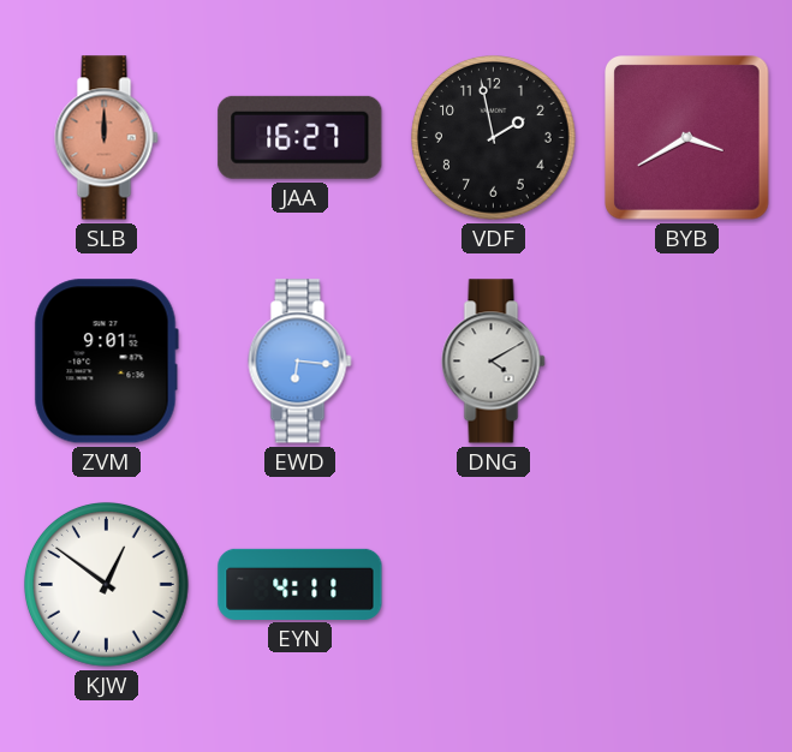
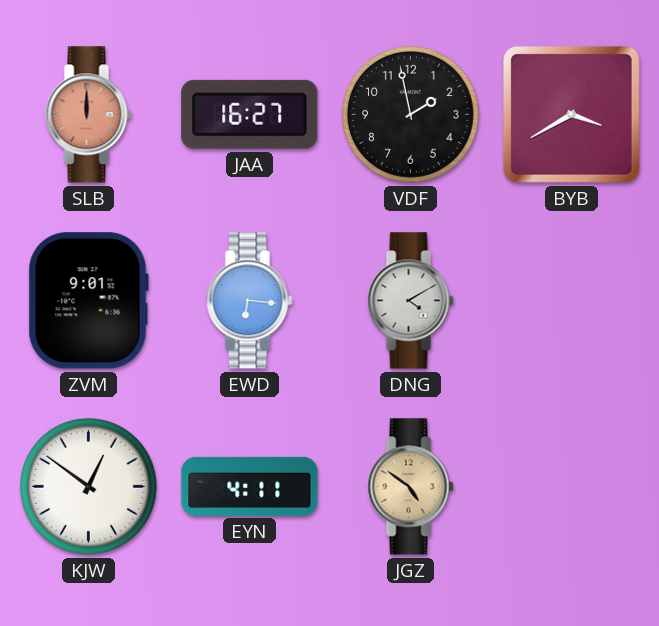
JGZ: none -> 4:51
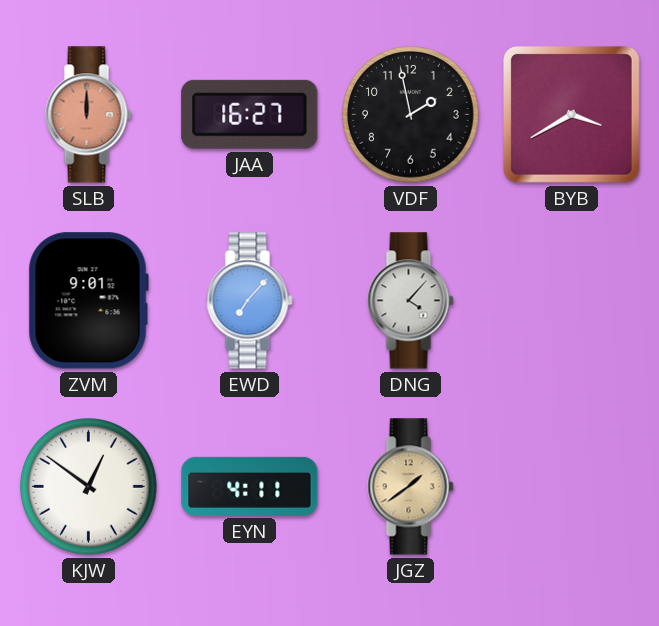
EWD: 6:16 -> 7:07
DNG: 4:10 -> 4:07
JGZ: 4:51 -> 1:39
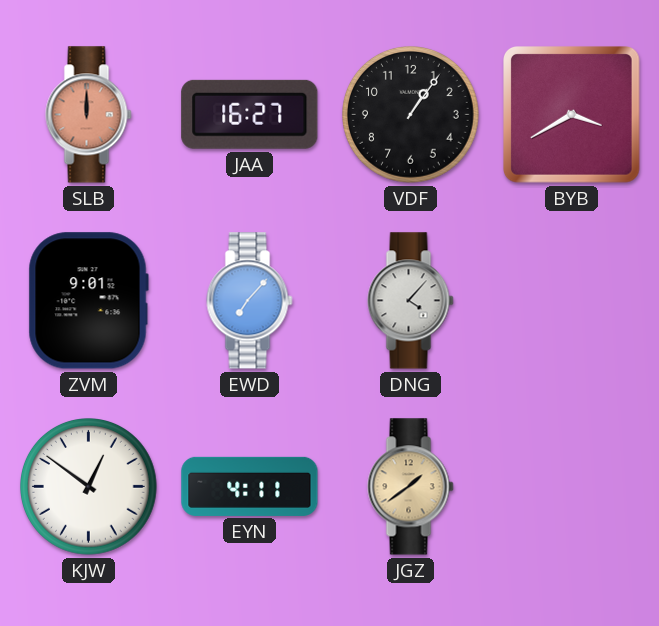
VDF: 1:58 -> 1:06
